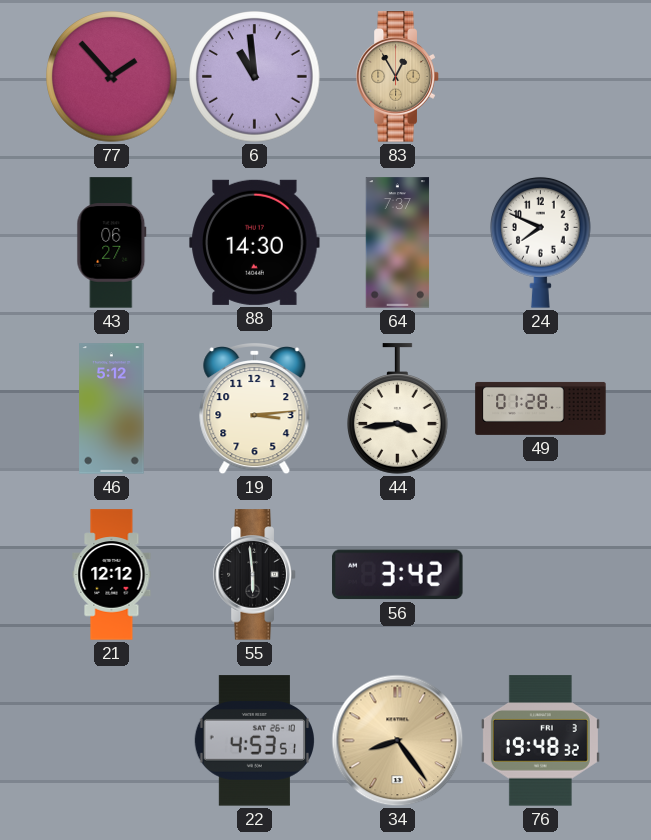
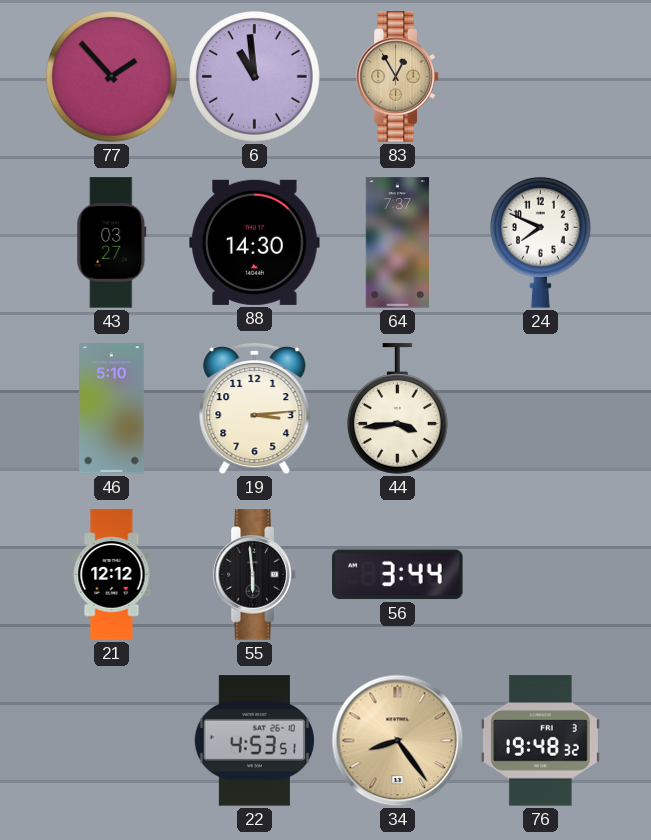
43: 06:27 -> 03:27
46: 5:12 -> 5:10
49: 01:28 -> none
56: 3:42 -> 3:44
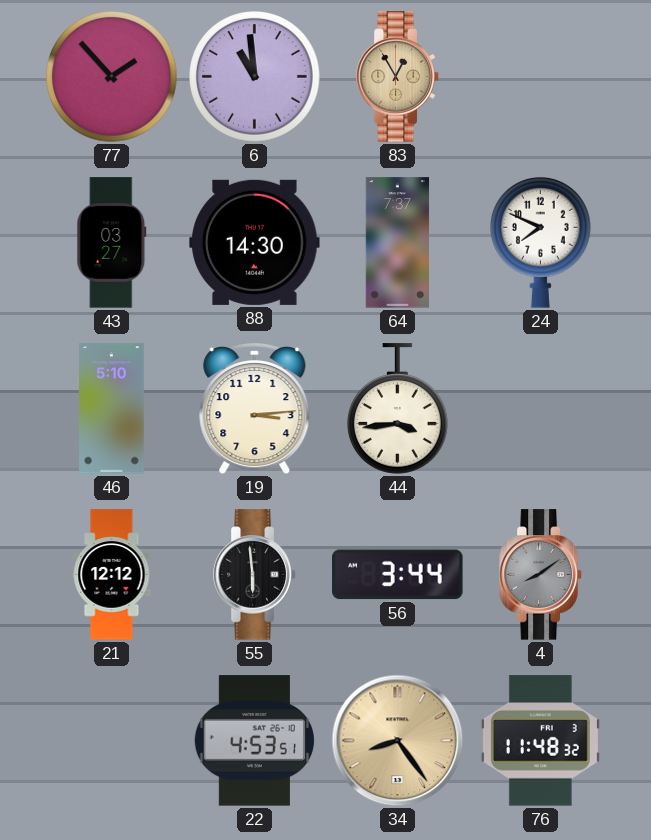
4: none -> 8:09
76: 19:48 -> 11:48
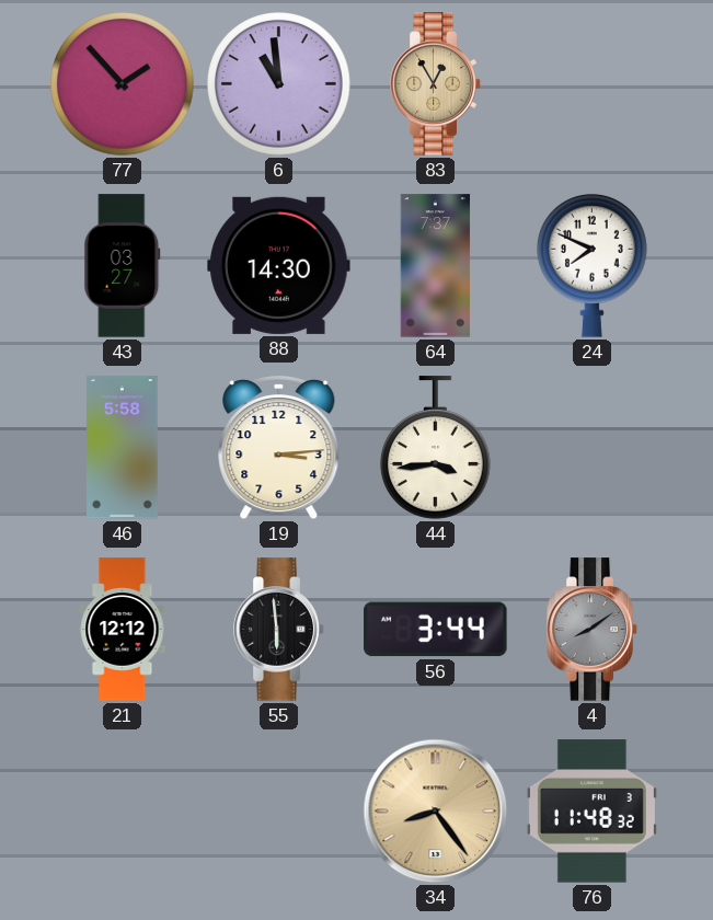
46: 5:10 -> 5:58
22: 4:53 -> none
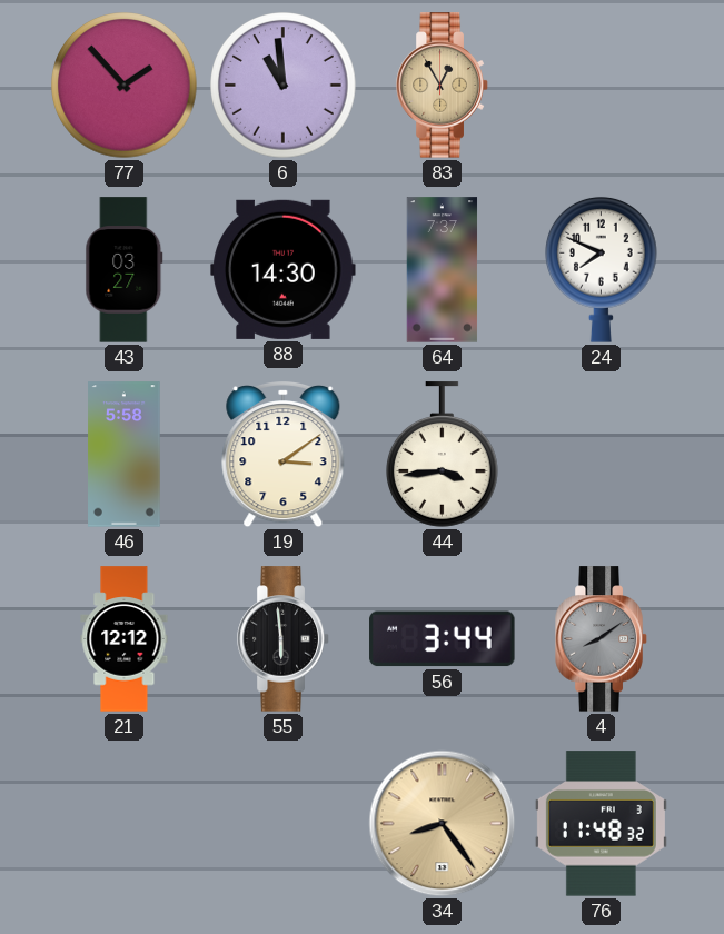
19: 3:14 -> 3:09
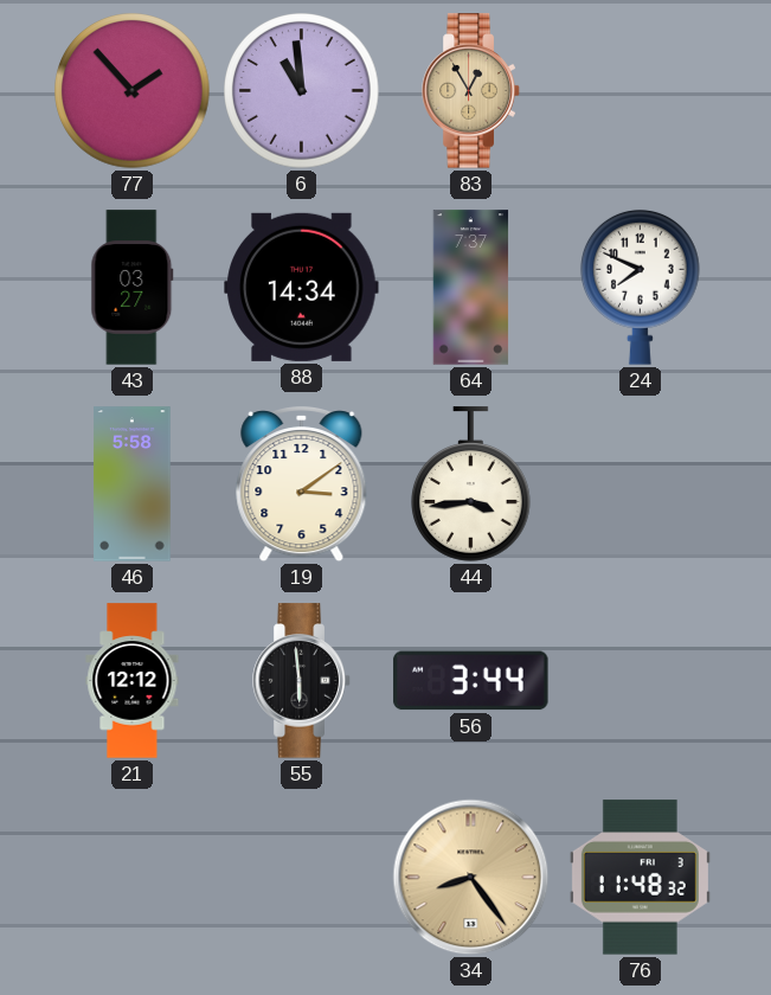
88: 14:30 -> 14:34
4: 8:09 -> none
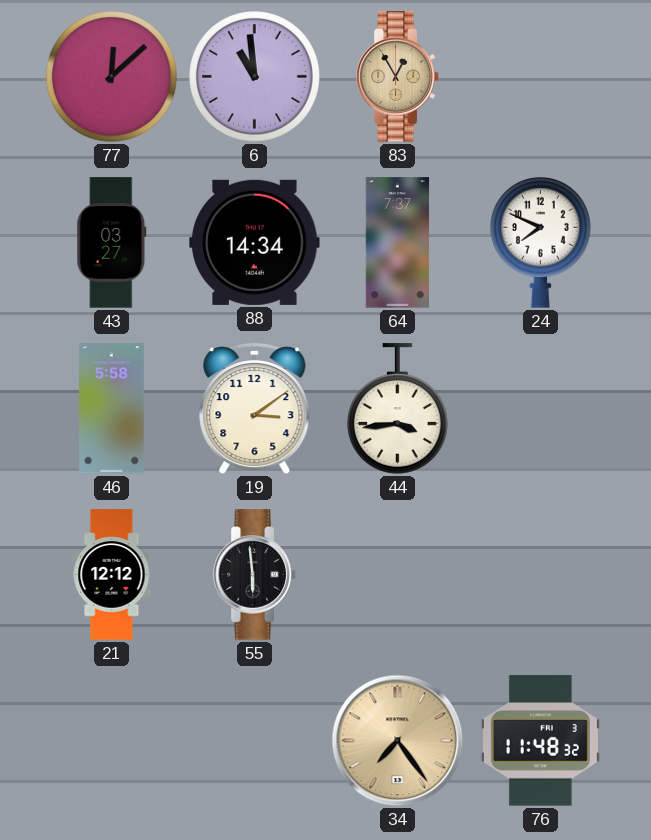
77: 1:53 -> 12:08
56: 3:44 -> none
34: 8:24 -> 7:24
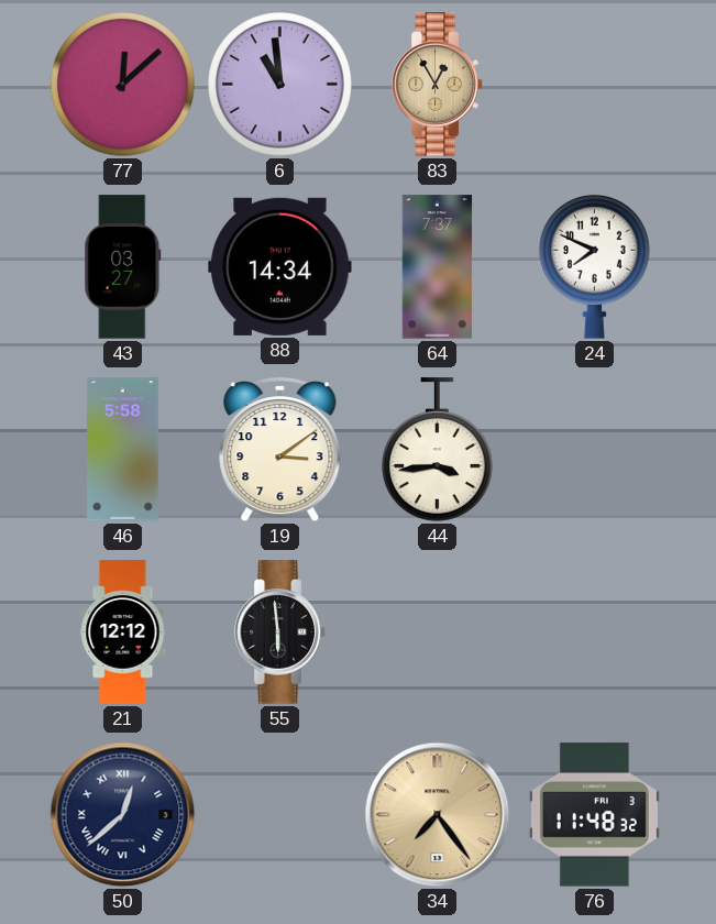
50: none -> 12:38
